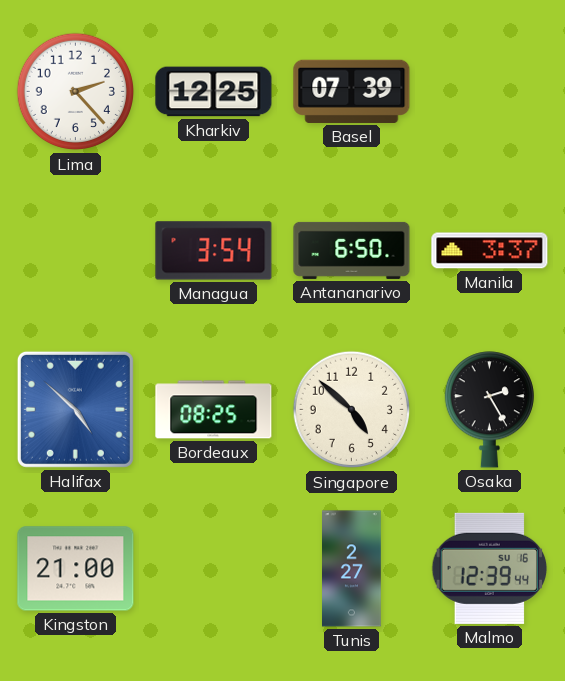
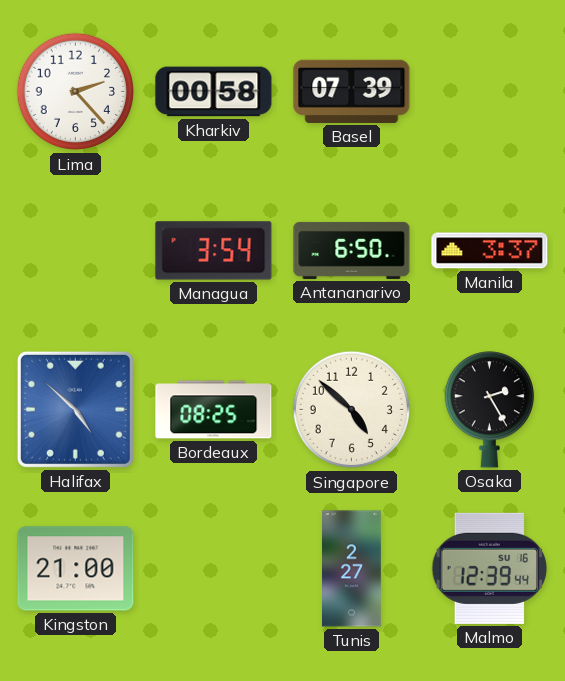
Kharkiv: 12:25 -> 00:58
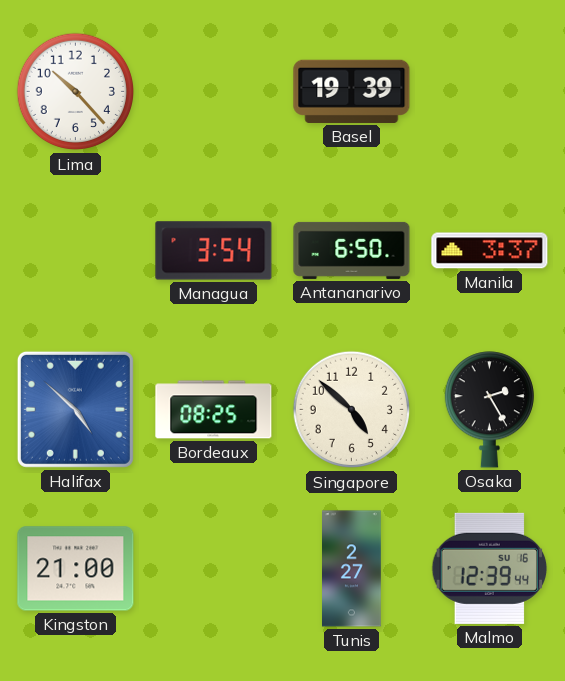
Lima: 2:23 -> 10:23
Kharkiv: 00:58 -> none
Basel: 07:39 -> 19:39
